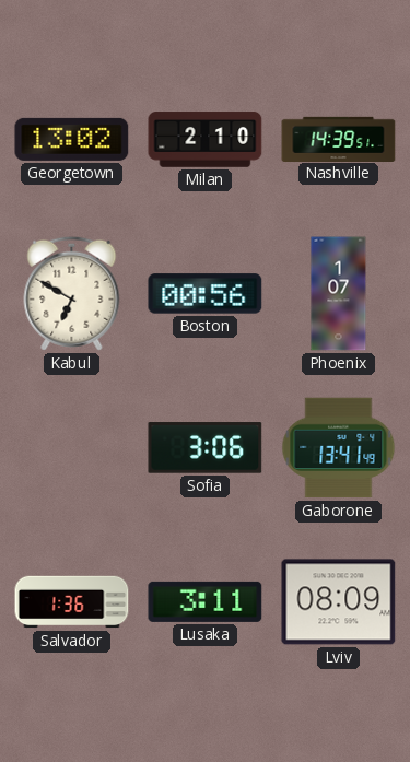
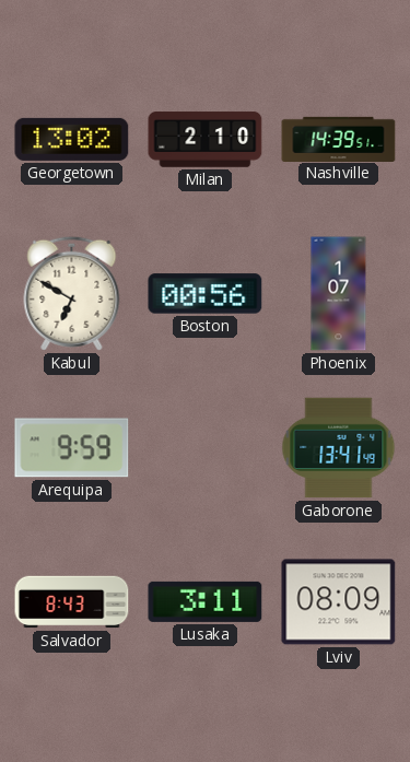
Arequipa: none -> 9:59
Sofia: 3:06 -> none
Salvador: 1:36 -> 8:43
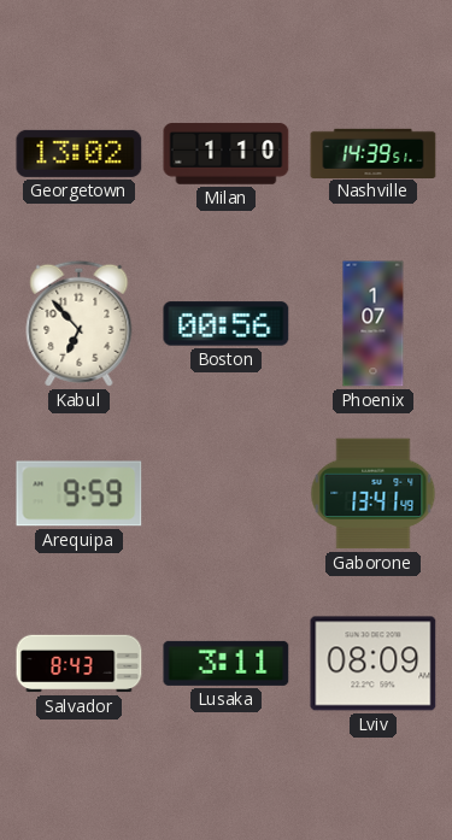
Milan: 2:10 -> 1:10
Kabul: 6:50 -> 6:53
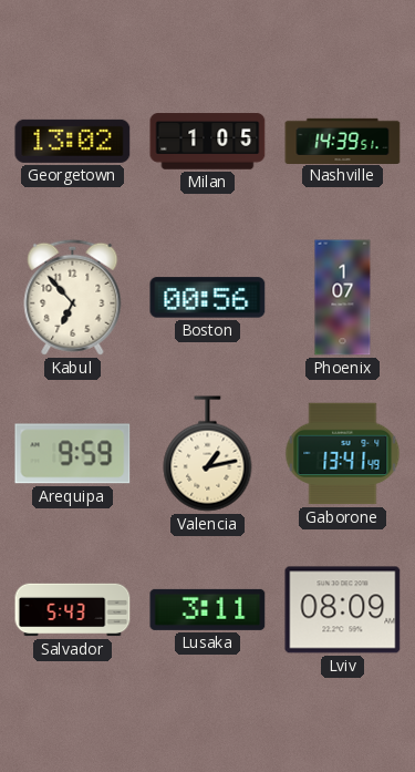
Milan: 1:10 -> 1:05
Valencia: none -> 1:13
Salvador: 8:43 -> 5:43
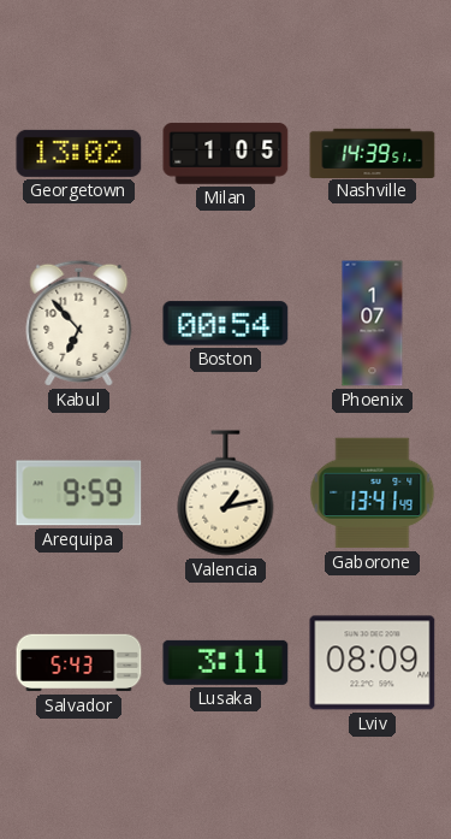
Boston: 00:56 -> 00:54
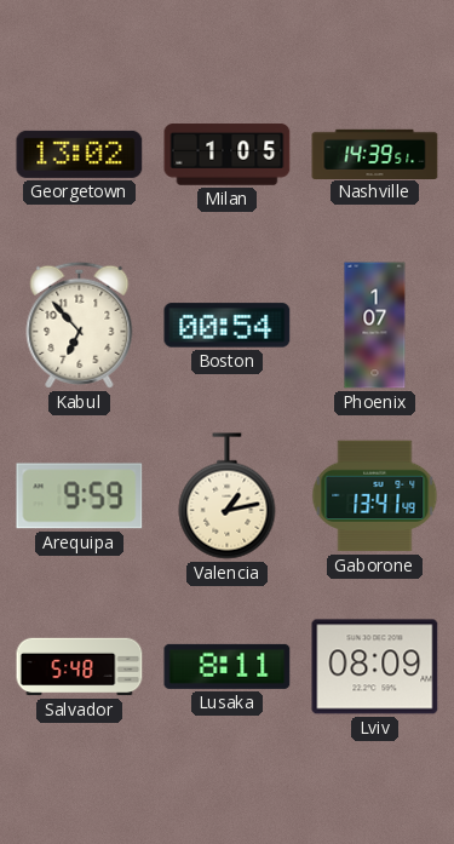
Salvador: 5:43 -> 5:48
Lusaka: 3:11 -> 8:11
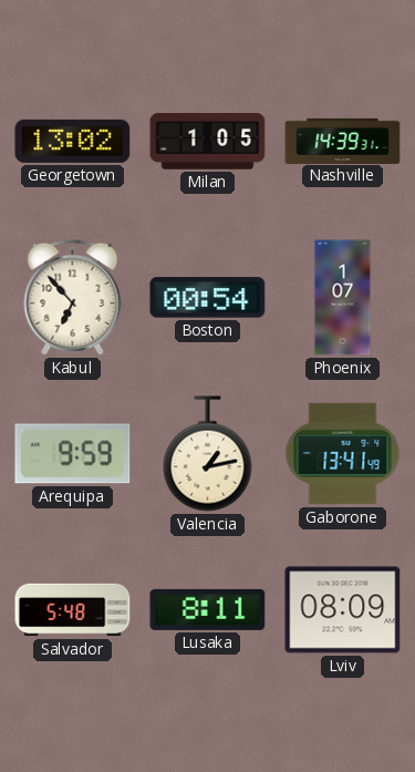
Nashville: 14:39:51 -> 14:39:31
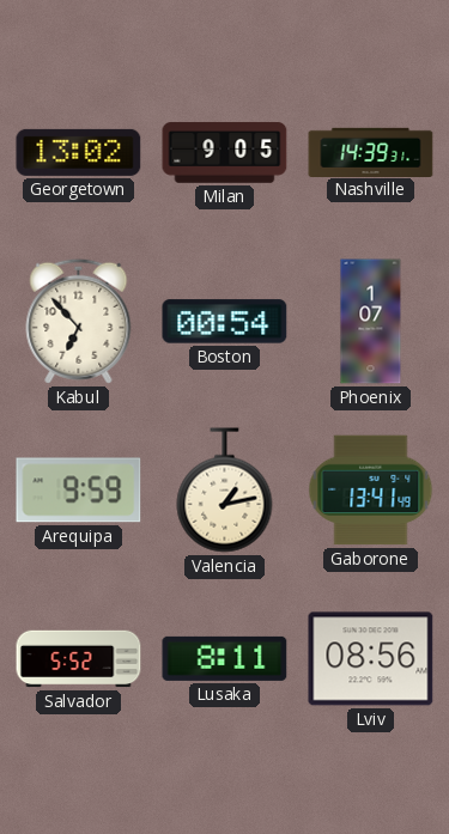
Milan: 1:05 -> 9:05
Salvador: 5:48 -> 5:52
Lviv: 08:09 -> 08:56
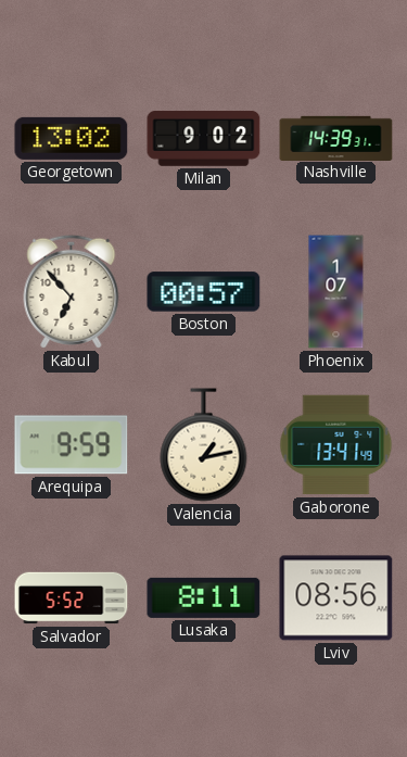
Milan: 9:05 -> 9:02
Boston: 00:54 -> 00:57
